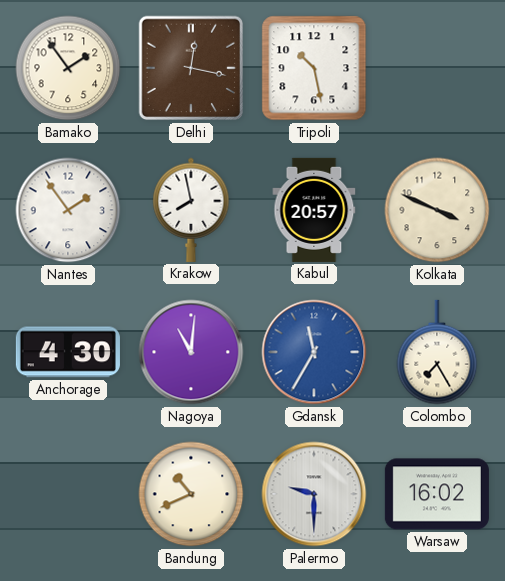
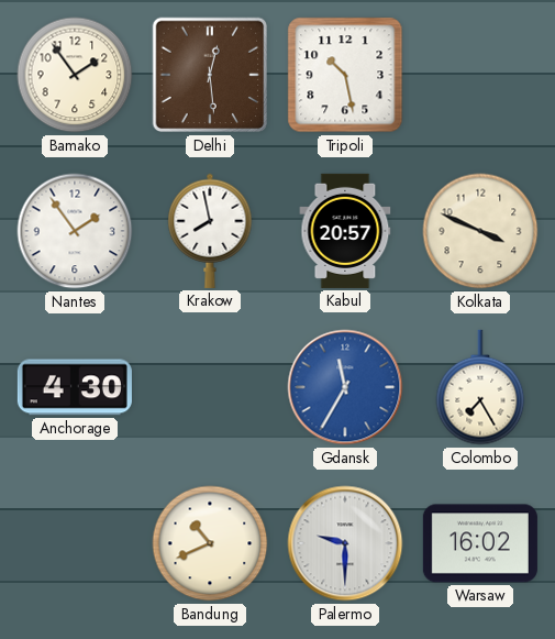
Delhi: 12:17 -> 12:29
Nagoya: 11:01 -> none
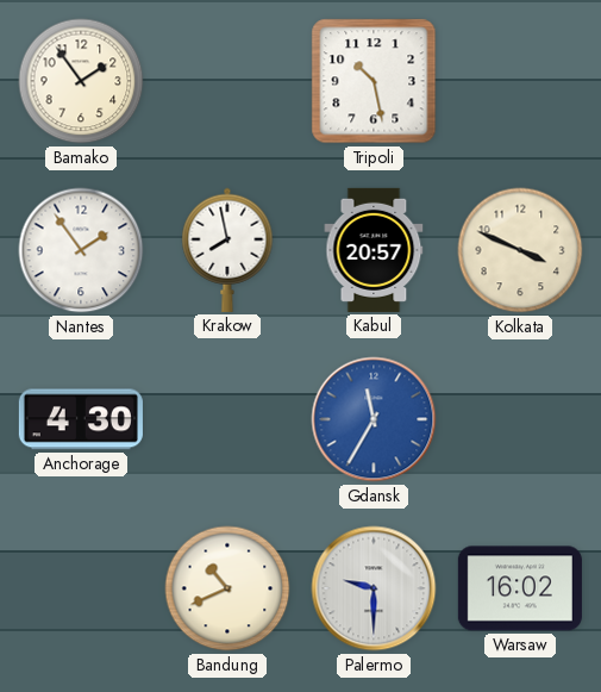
Delhi: 12:29 -> none
Colombo: 7:25 -> none
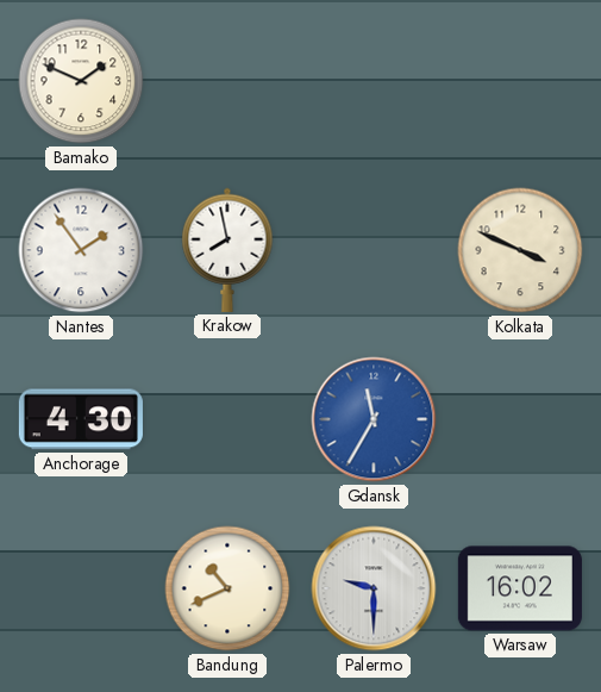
Bamako: 1:54 -> 1:49
Tripoli: 10:28 -> none
Kabul: 20:57 -> none
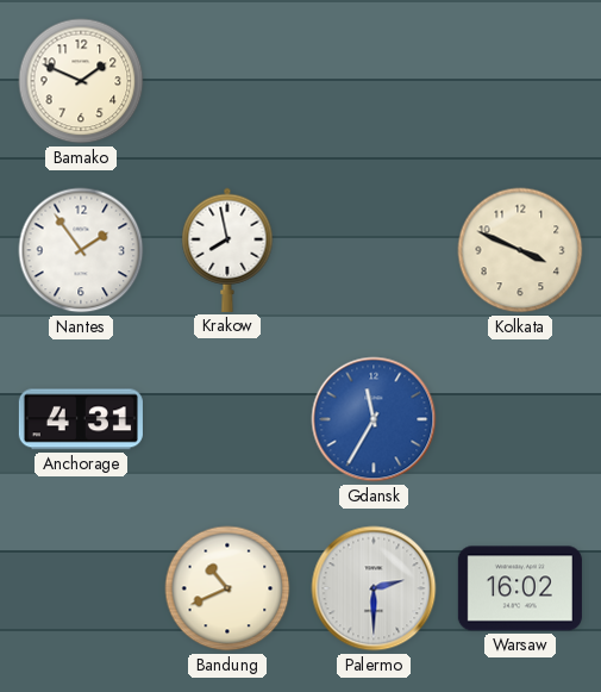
Anchorage: 4:30 -> 4:31
Palermo: 9:30 -> 2:30
